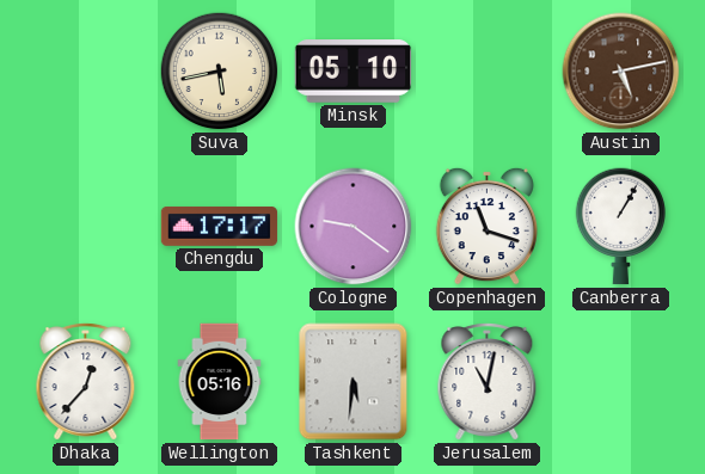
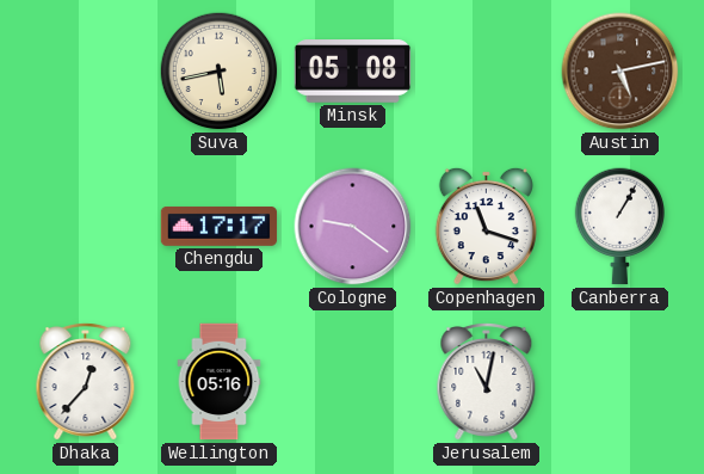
Minsk: 05:10 -> 05:08
Tashkent: 5:31 -> none
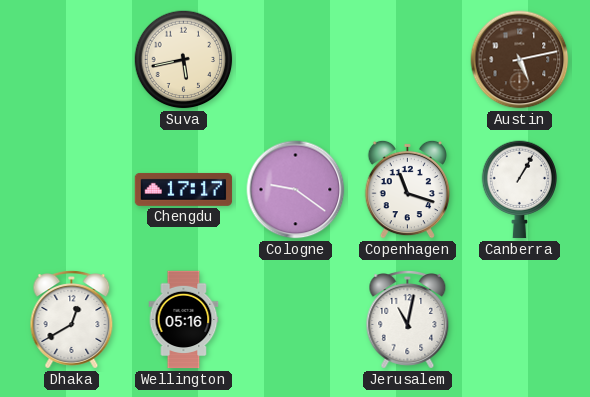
Minsk: 05:08 -> none
Dhaka: 12:37 -> 12:40
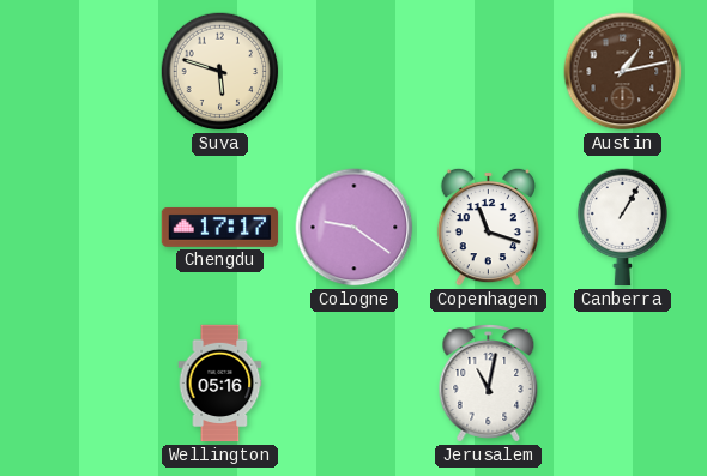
Suva: 5:43 -> 5:48
Austin: 5:13 -> 1:13
Dhaka: 12:40 -> none
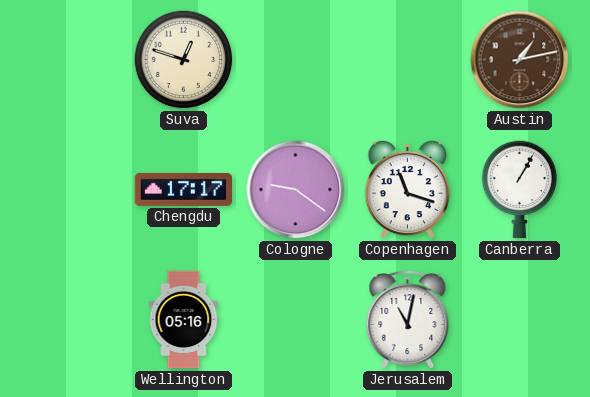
Suva: 5:48 -> 12:48
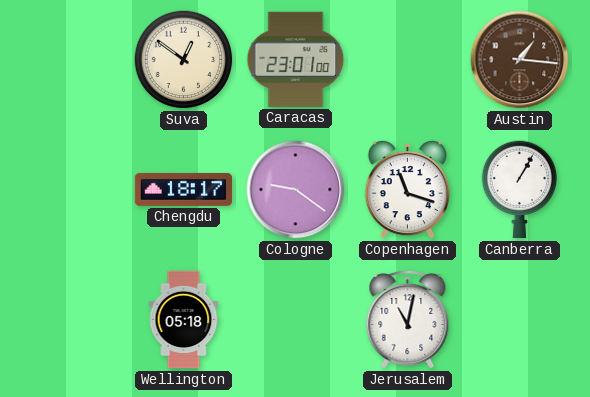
Suva: 12:48 -> 12:51
Caracas: none -> 23:01
Austin: 1:13 -> 1:16
Chengdu: 17:17 -> 18:17
Wellington: 05:16 -> 05:18
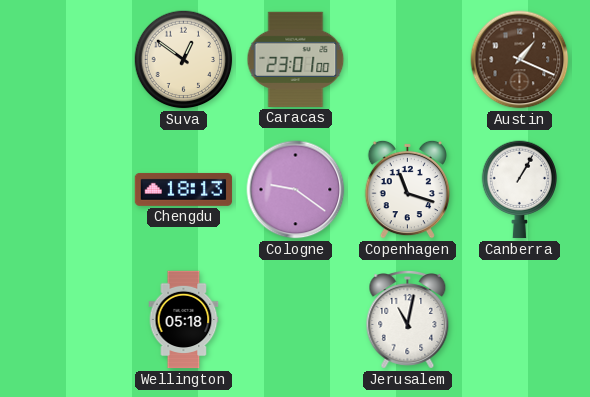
Austin: 1:16 -> 1:19
Chengdu: 18:17 -> 18:13
